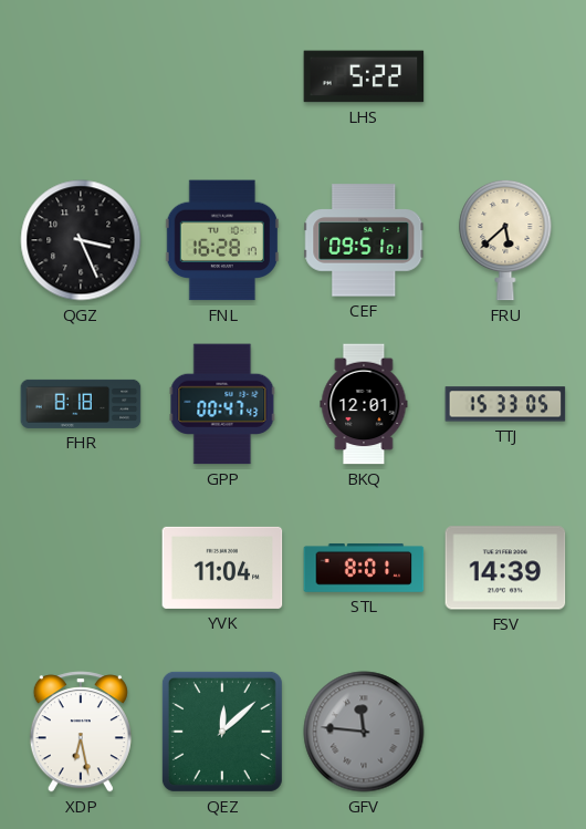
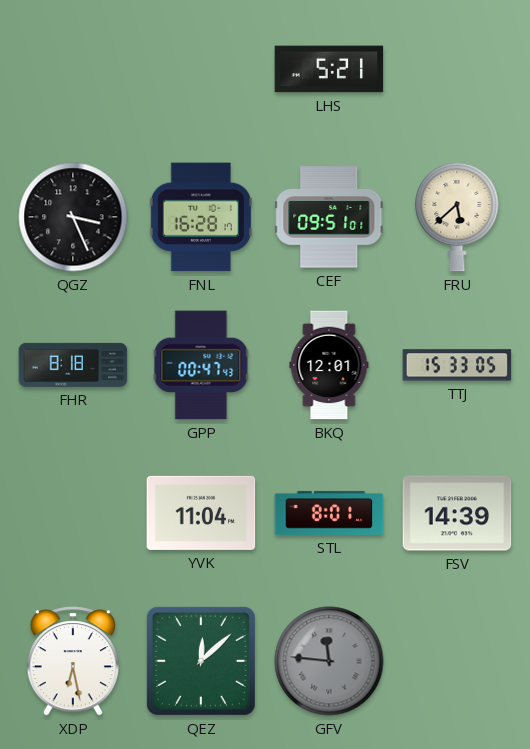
LHS: 5:22 -> 5:21
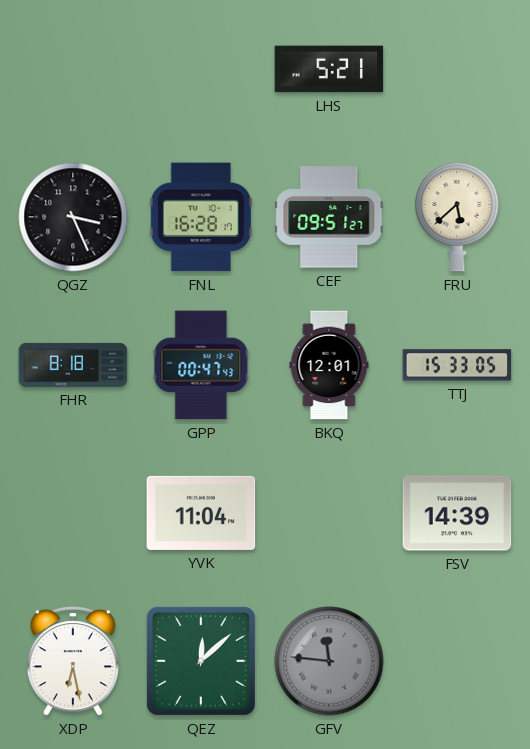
CEF: 09:51:01 -> 09:51:27
STL: 8:01 -> none
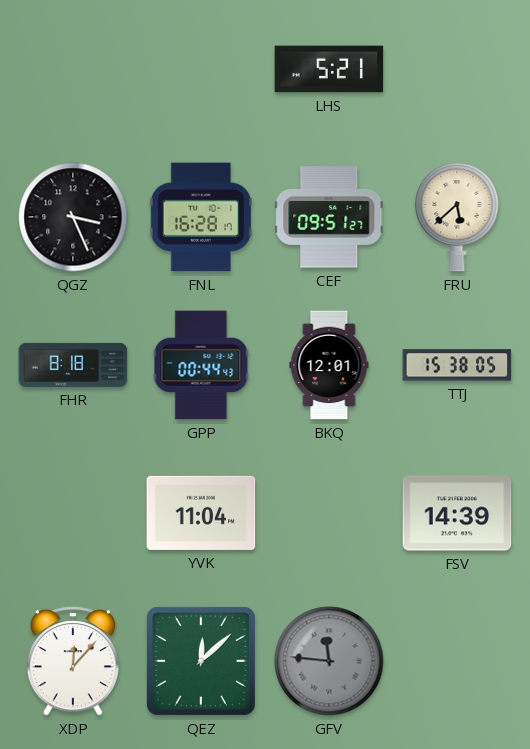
GPP: 00:47 -> 00:44
TTJ: 15:33 -> 15:38
XDP: 6:28 -> 12:07
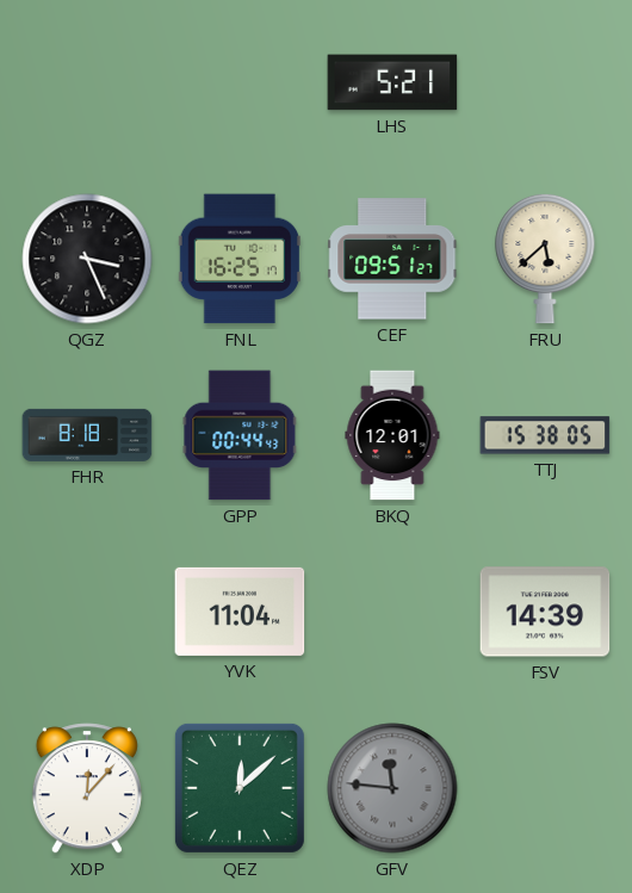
FNL: 16:28 -> 16:25
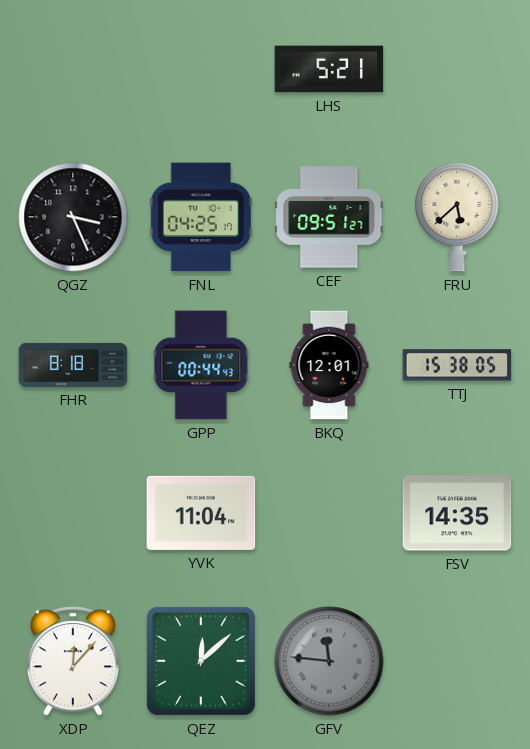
FNL: 16:25 -> 04:25
FSV: 14:39 -> 14:35
